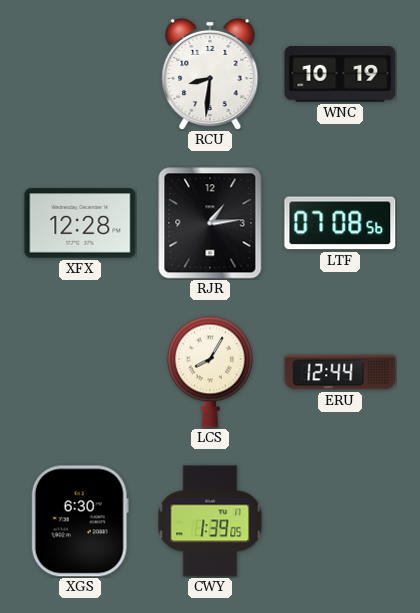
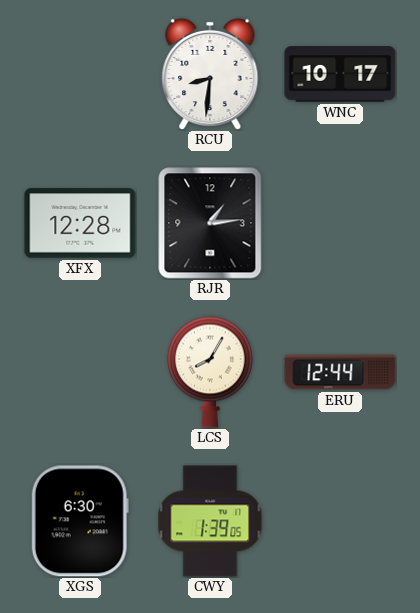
WNC: 10:19 -> 10:17
LTF: 07:08 -> none
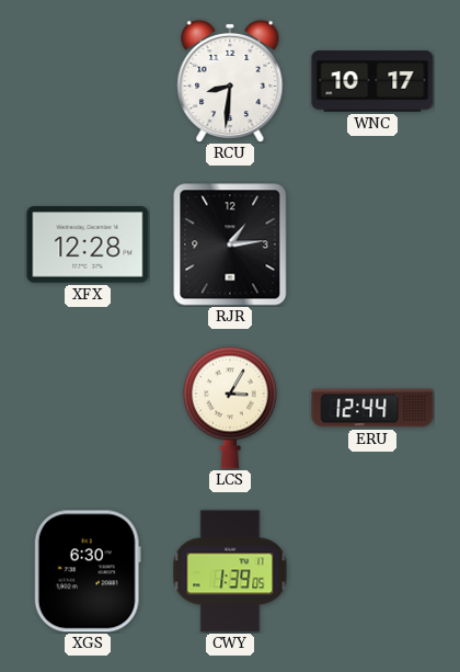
LCS: 8:05 -> 3:05
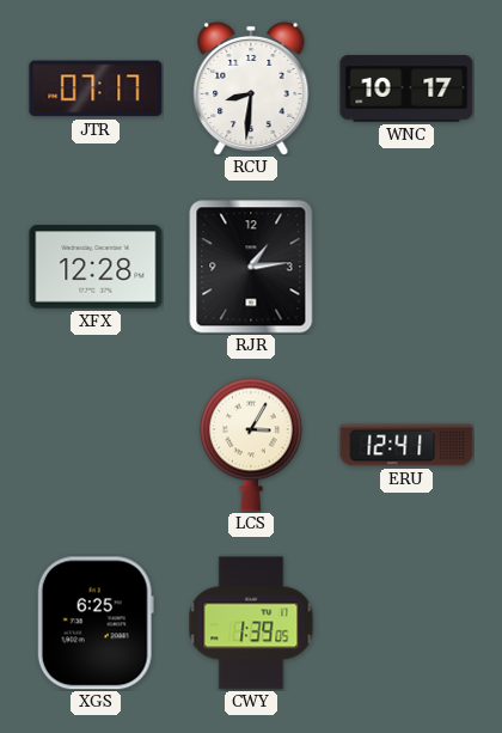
JTR: none -> 07:17
ERU: 12:44 -> 12:41
XGS: 6:30 -> 6:25
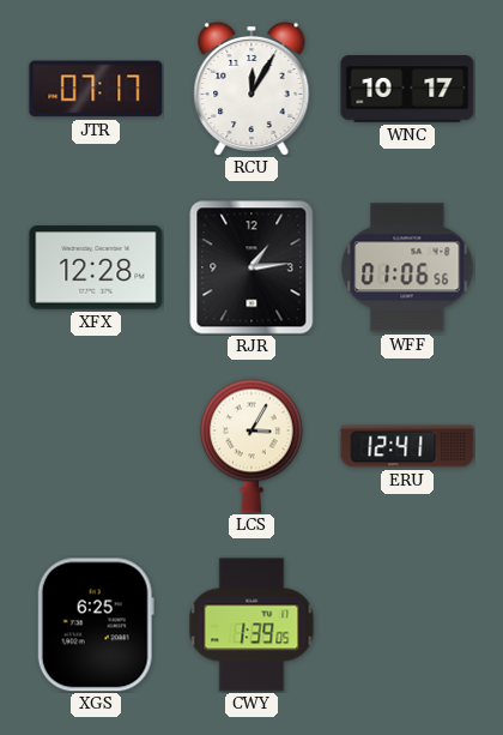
RCU: 8:31 -> 12:05
WFF: none -> 01:06
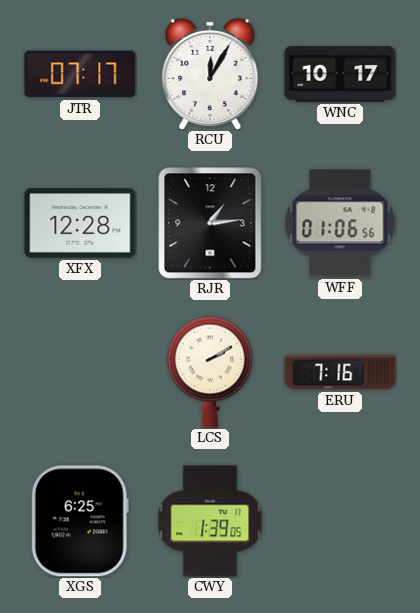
LCS: 3:05 -> 2:10
ERU: 12:41 -> 7:16
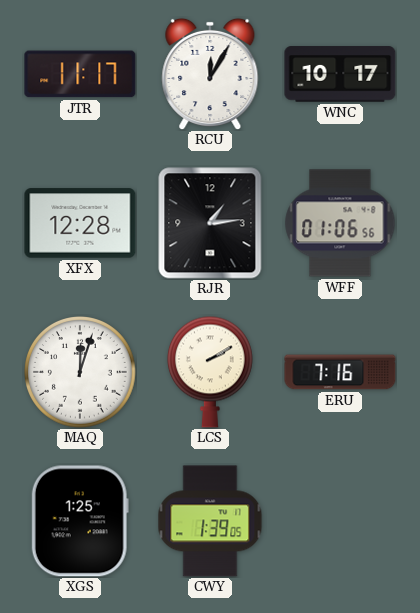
JTR: 07:17 -> 11:17
MAQ: none -> 12:03
XGS: 6:25 -> 1:25
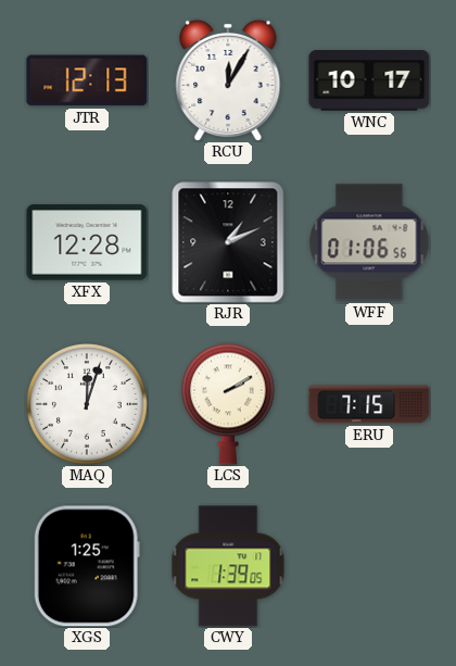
JTR: 11:17 -> 12:13
RJR: 1:14 -> 1:11
ERU: 7:16 -> 7:15
